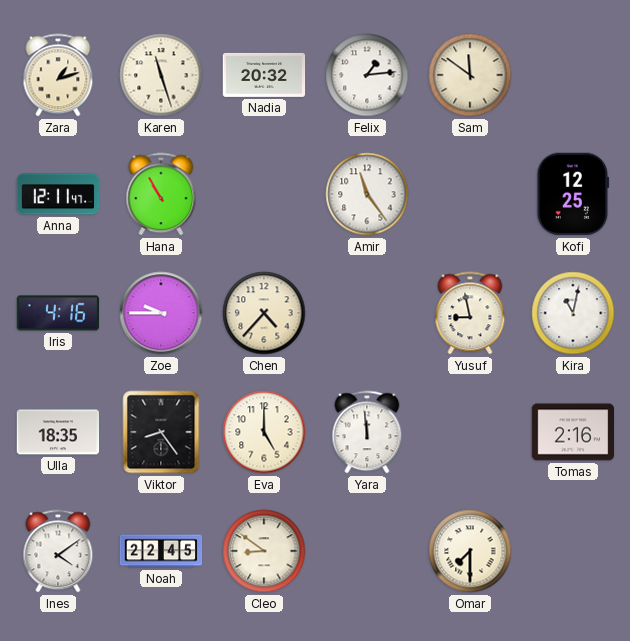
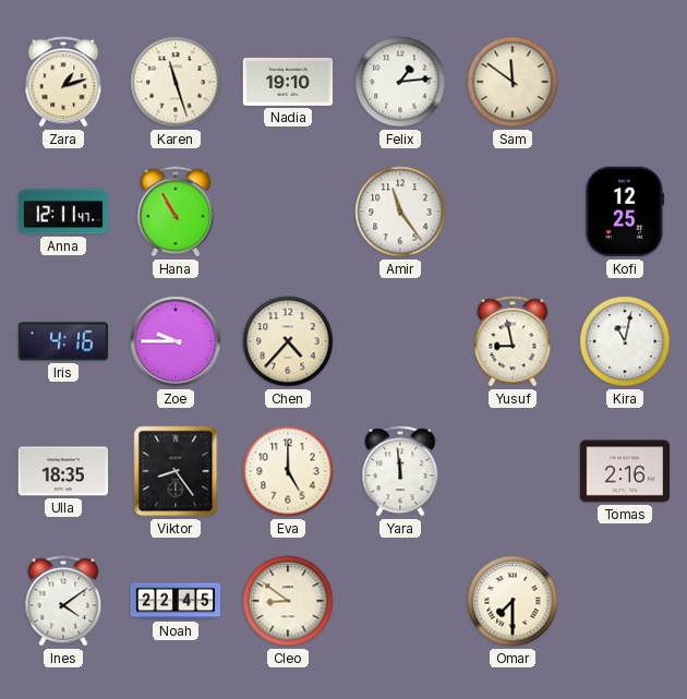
Nadia: 20:32 -> 19:10
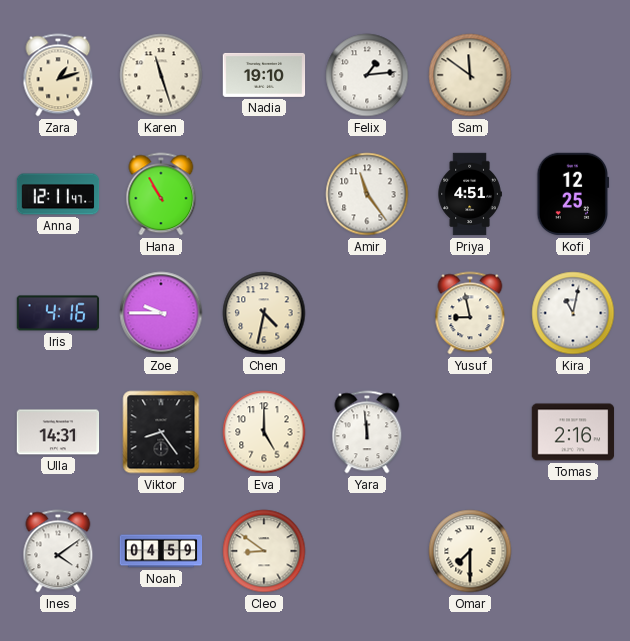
Priya: none -> 4:51
Chen: 4:37 -> 4:32
Ulla: 18:35 -> 14:31
Noah: 22:45 -> 04:59
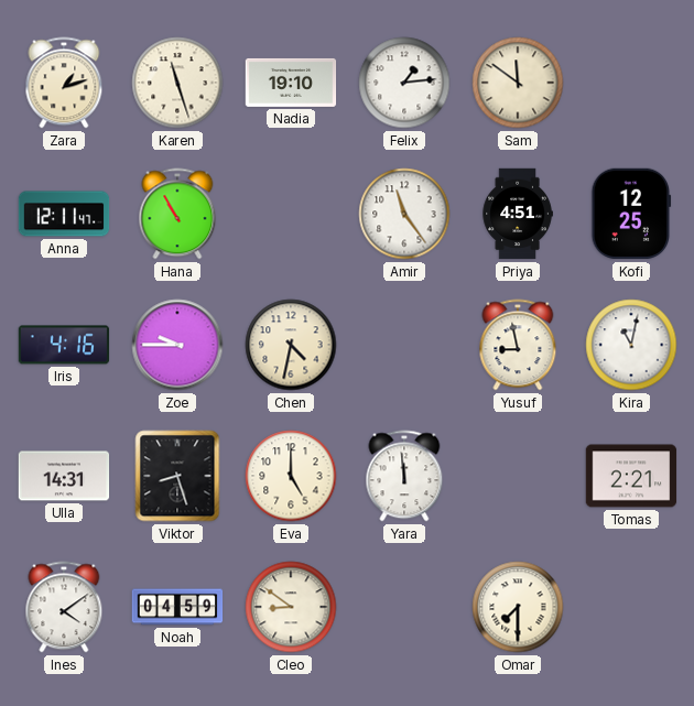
Viktor: 8:24 -> 8:27
Tomas: 2:16 -> 2:21
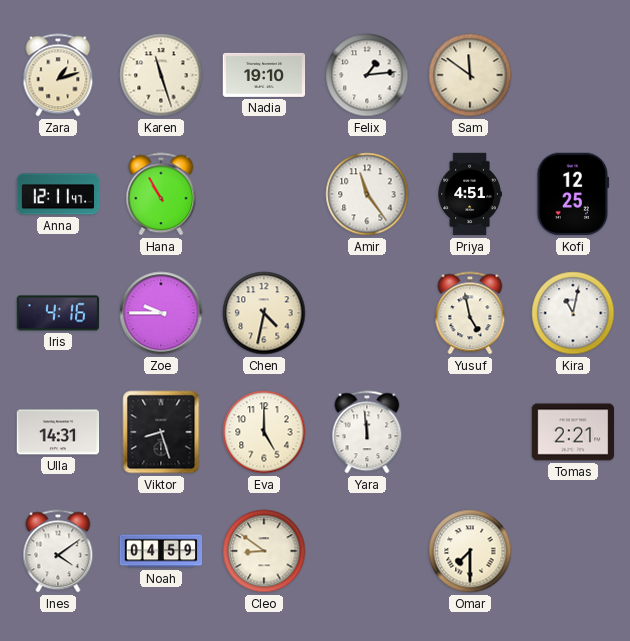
Yusuf: 8:58 -> 4:58
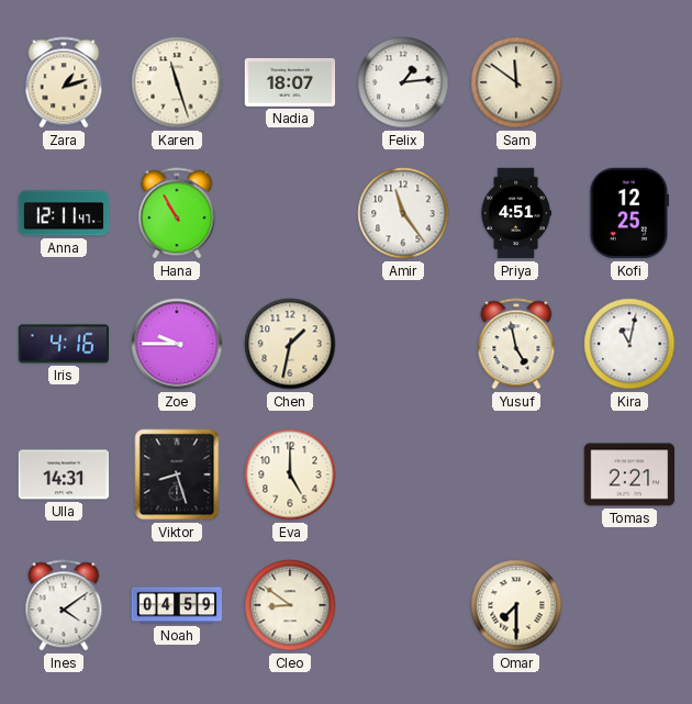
Nadia: 19:10 -> 18:07
Chen: 4:32 -> 1:32
Yara: 11:59 -> none
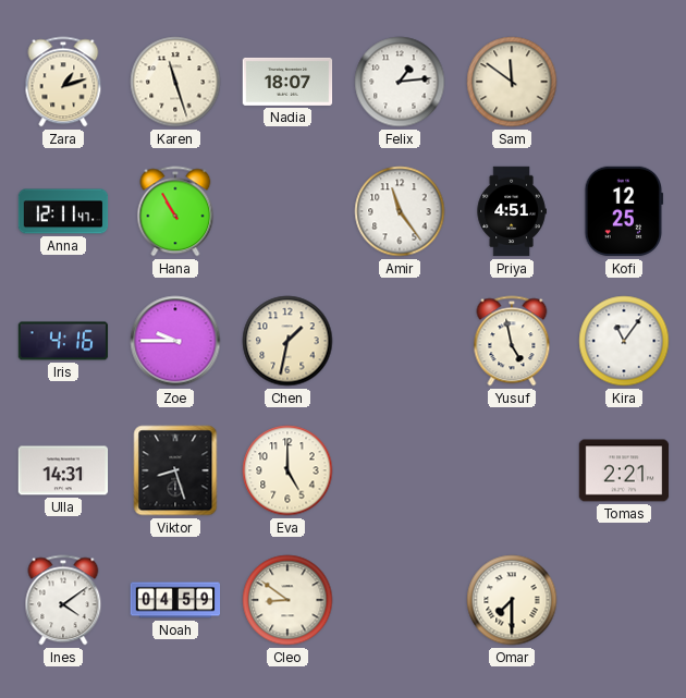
Kira: 11:02 -> 11:06
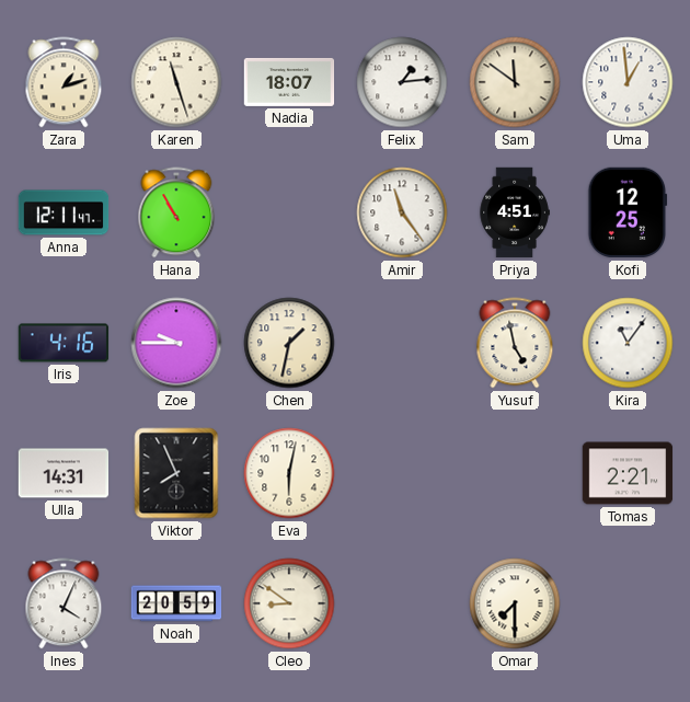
Uma: none -> 12:59
Viktor: 8:27 -> 7:56
Eva: 5:00 -> 6:02
Ines: 4:09 -> 4:04
Noah: 04:59 -> 20:59
